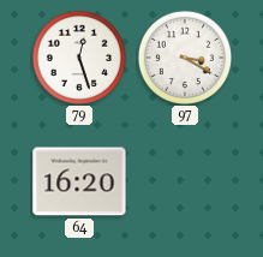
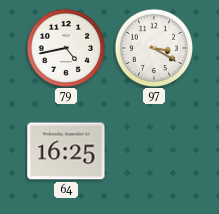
79: 12:27 -> 4:43
64: 16:20 -> 16:25
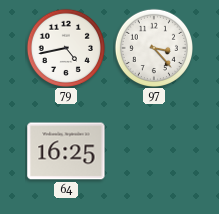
97: 3:20 -> 3:23
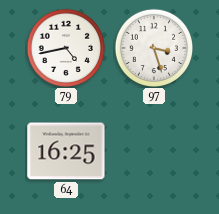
97: 3:23 -> 3:27
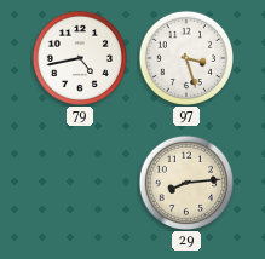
64: 16:25 -> none
29: none -> 8:14
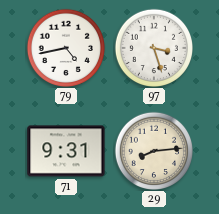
71: none -> 9:31
